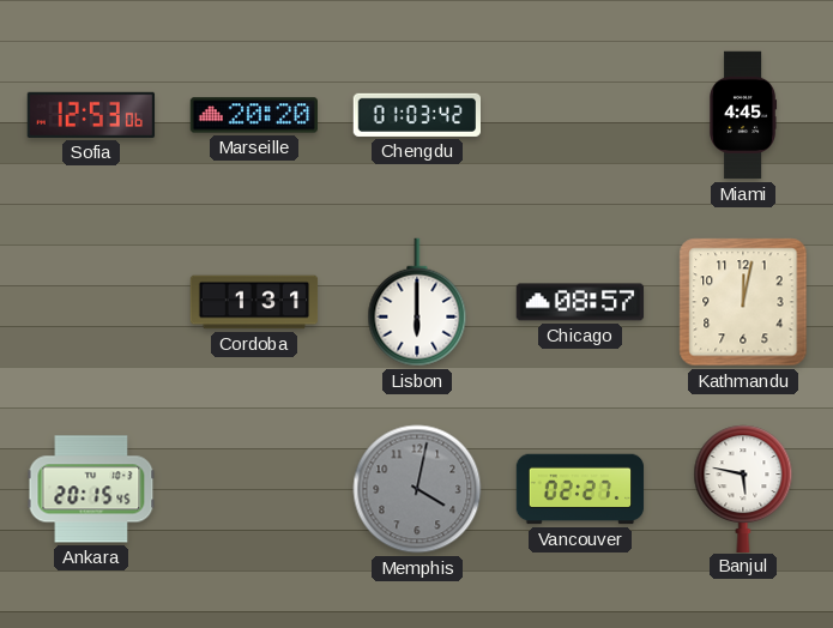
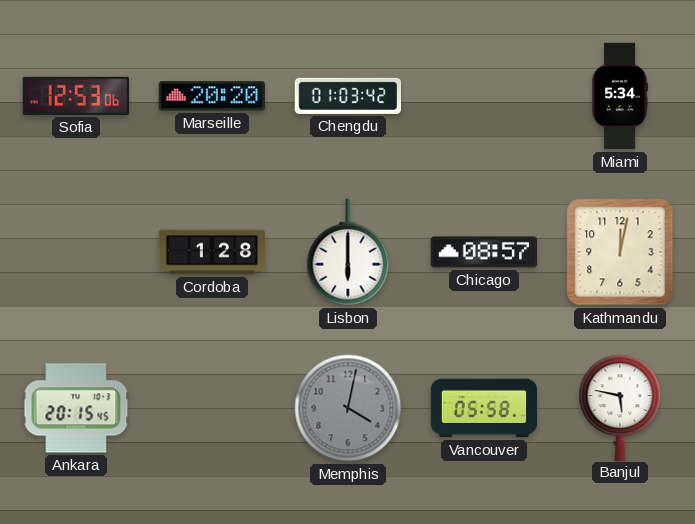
Miami: 4:45 -> 5:34
Cordoba: 1:31 -> 1:28
Vancouver: 02:27 -> 05:58
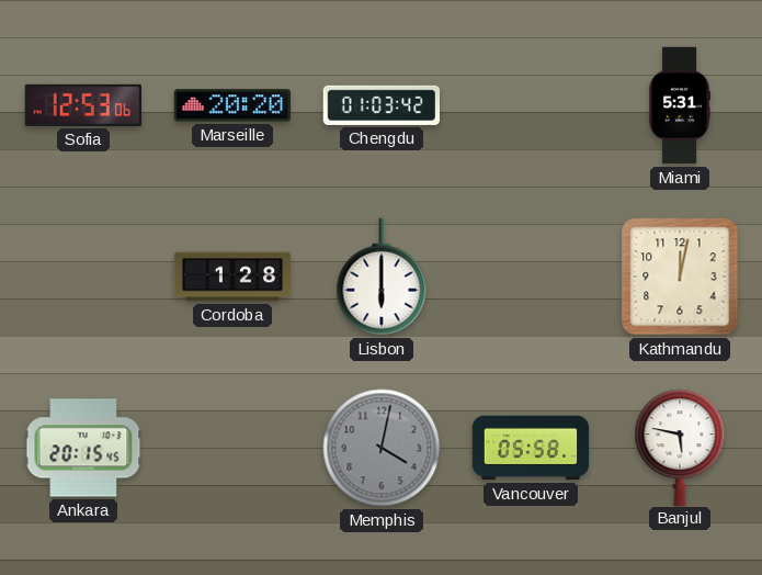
Miami: 5:34 -> 5:31
Chicago: 08:57 -> none
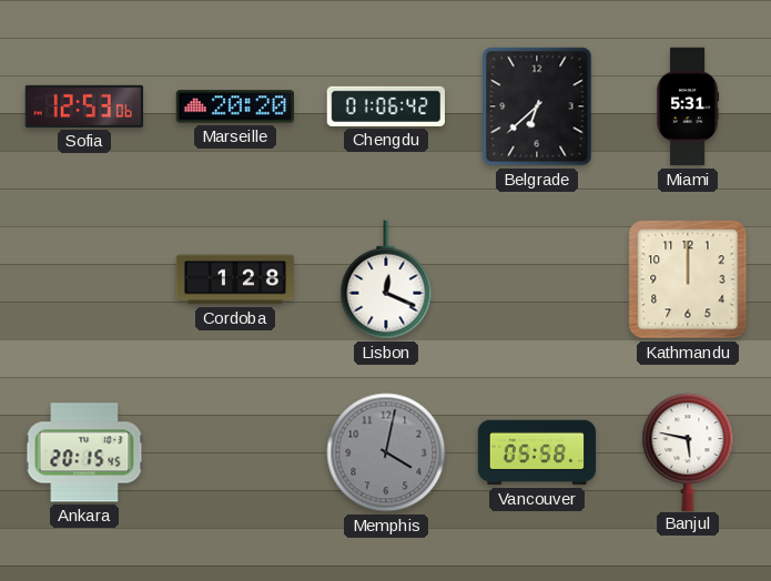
Chengdu: 01:03 -> 01:06
Belgrade: none -> 6:38
Lisbon: 6:00 -> 12:19
Kathmandu: 12:02 -> 12:00
